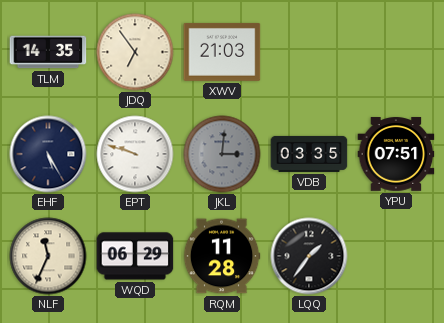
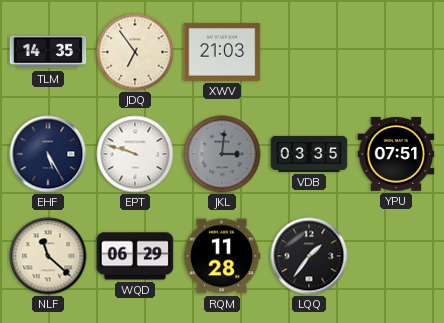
NLF: 11:34 -> 11:22
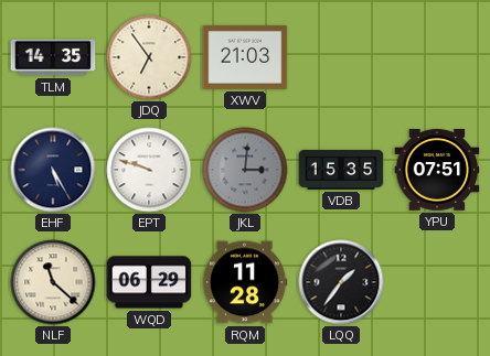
VDB: 03:35 -> 15:35
